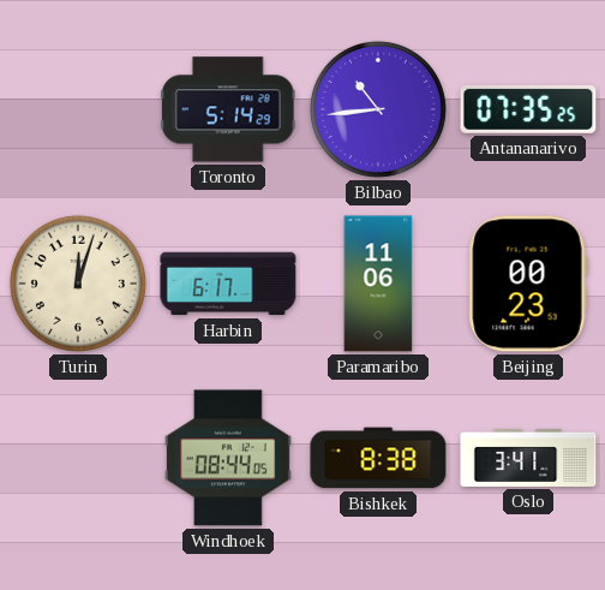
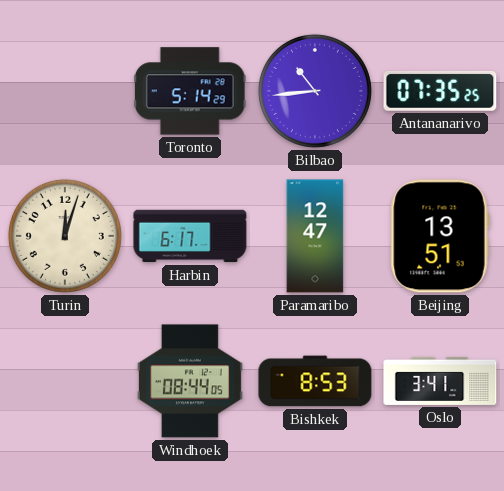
Paramaribo: 11:06 -> 12:47
Beijing: 00:23 -> 13:51
Bishkek: 8:38 -> 8:53
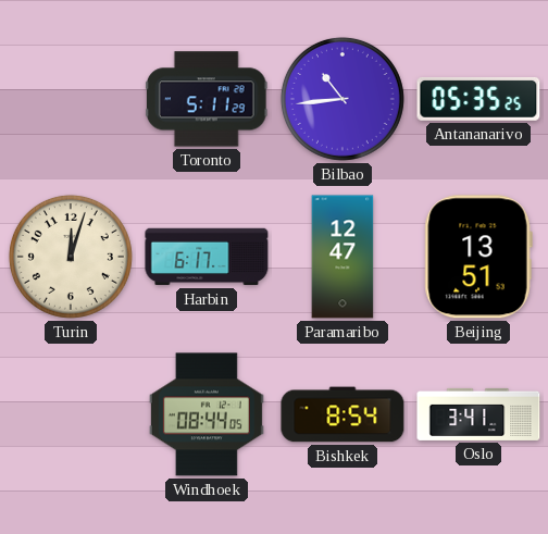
Toronto: 5:14 -> 5:11
Antananarivo: 07:35 -> 05:35
Bishkek: 8:53 -> 8:54
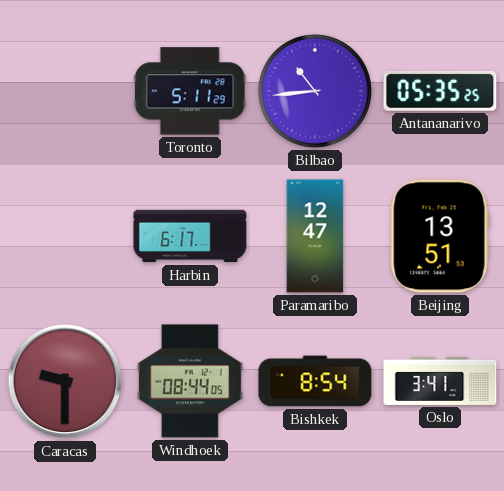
Turin: 12:03 -> none
Caracas: none -> 9:30
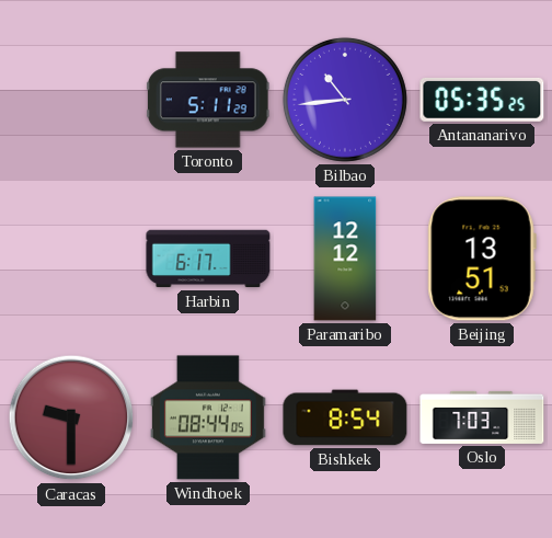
Paramaribo: 12:47 -> 12:12
Oslo: 3:41 -> 7:03
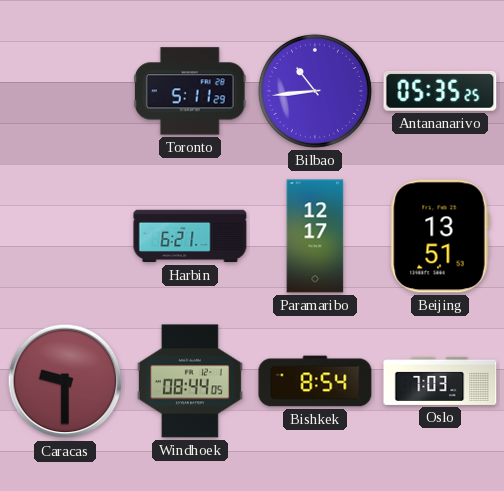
Harbin: 6:17 -> 6:21
Paramaribo: 12:12 -> 12:17
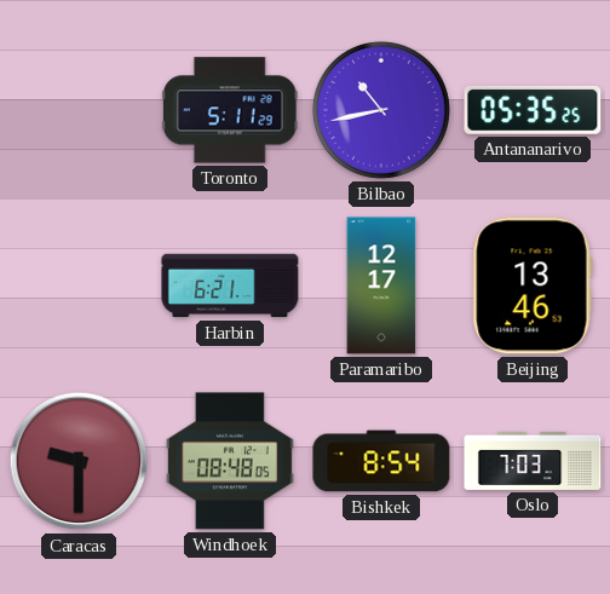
Bilbao: 10:44 -> 10:43
Beijing: 13:51 -> 13:46
Windhoek: 08:44 -> 08:48
